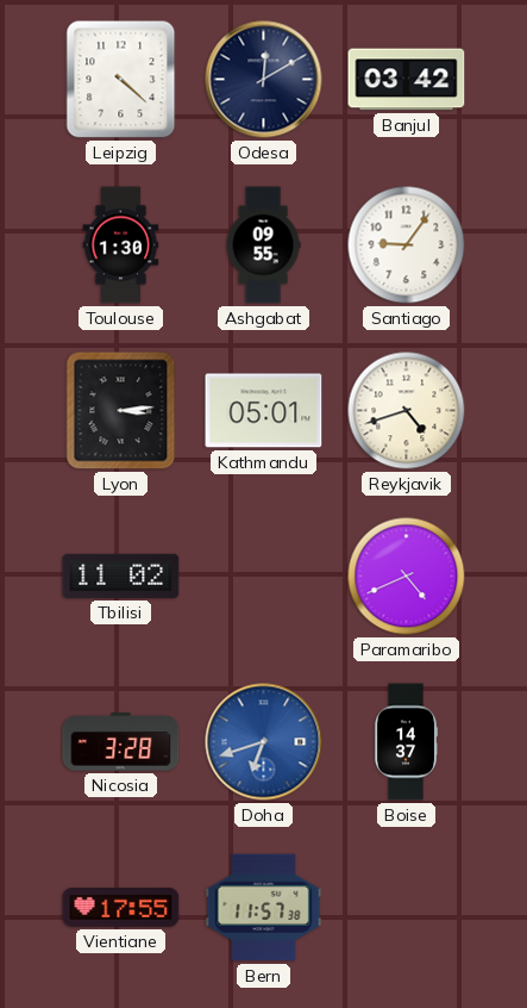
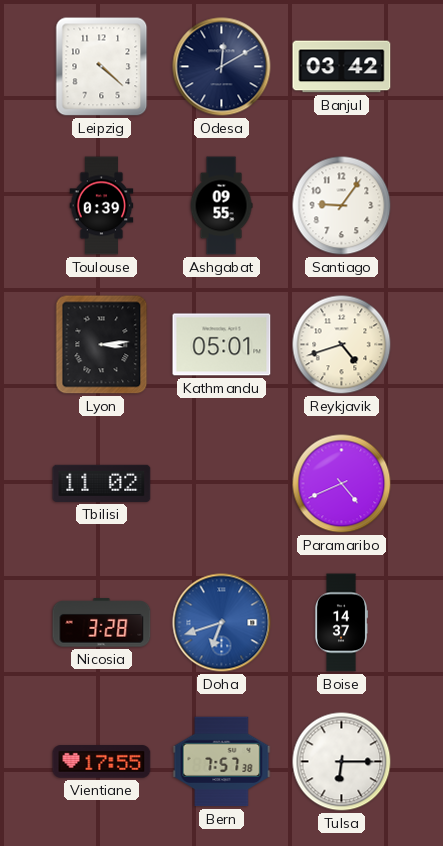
Toulouse: 1:30 -> 0:39
Bern: 11:57 -> 7:57
Tulsa: none -> 6:15
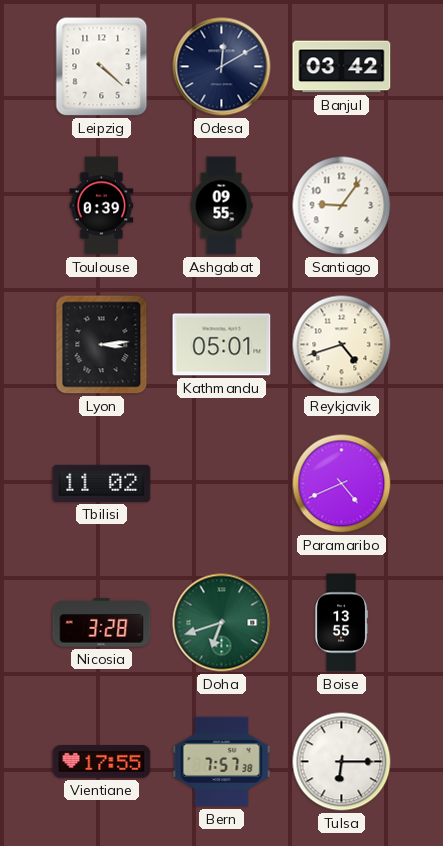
Doha dial: blue -> green
Boise: 14:37 -> 13:55
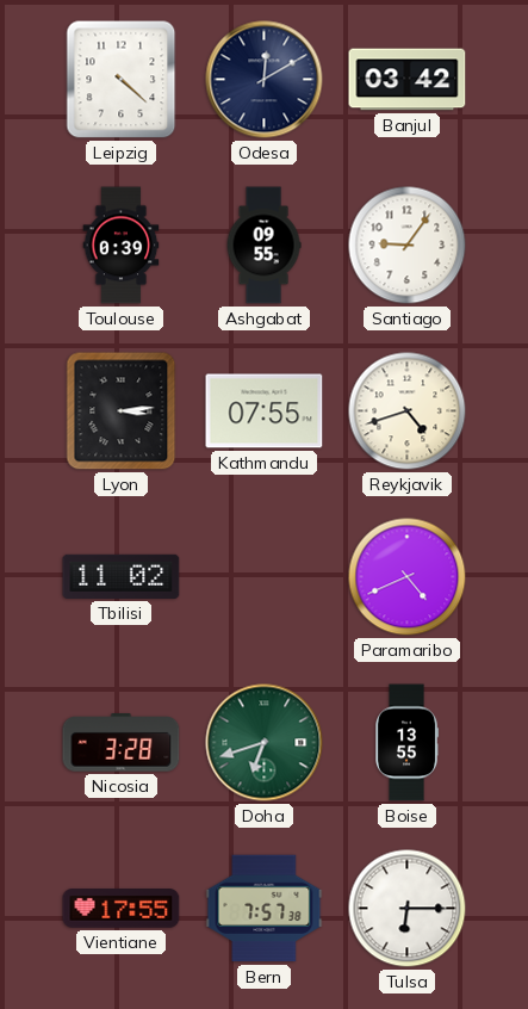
Kathmandu: 05:01 -> 07:55
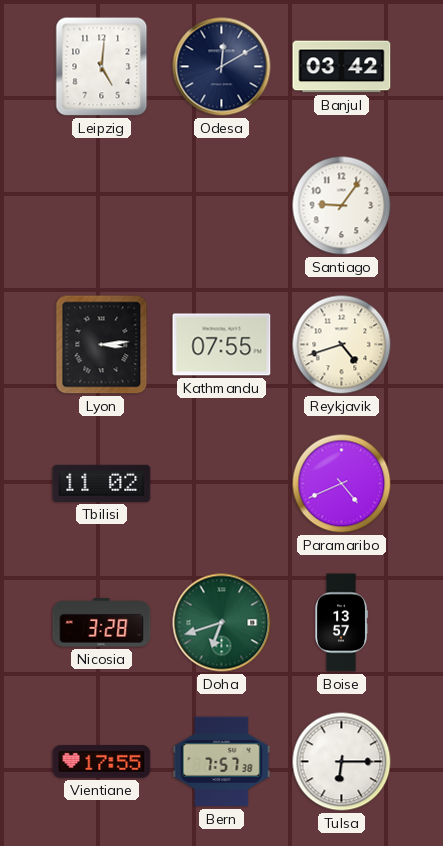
Leipzig: 4:22 -> 5:01
Toulouse: 0:39 -> none
Ashgabat: 09:55 -> none
Boise: 13:55 -> 13:57
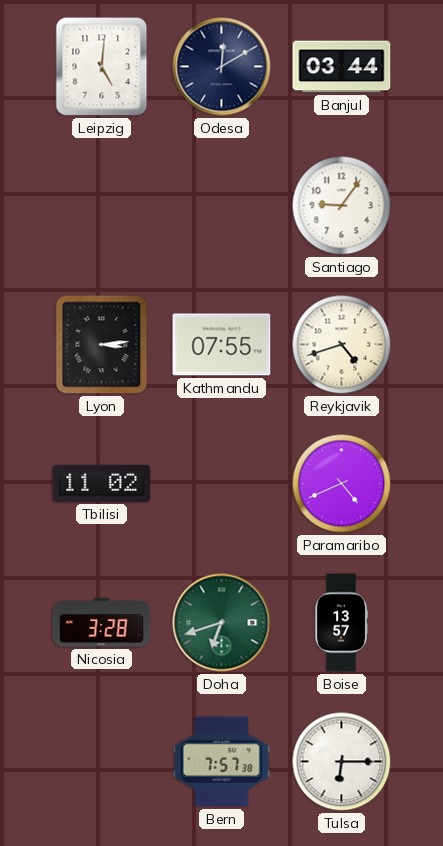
Banjul: 03:42 -> 03:44
Vientiane: 17:55 -> none
